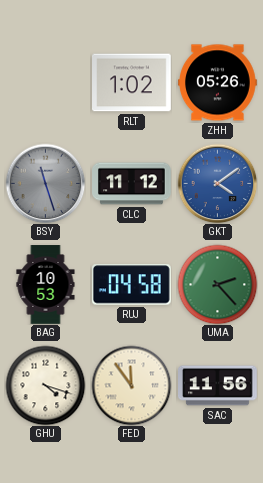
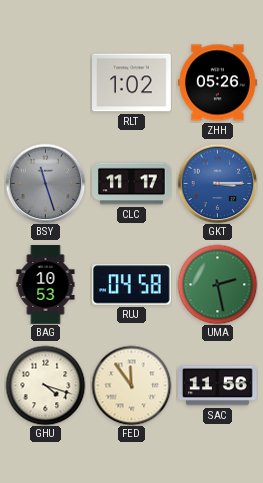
CLC: 11:12 -> 11:17
GKT: 4:09 -> 3:15
UMA: 2:23 -> 2:28
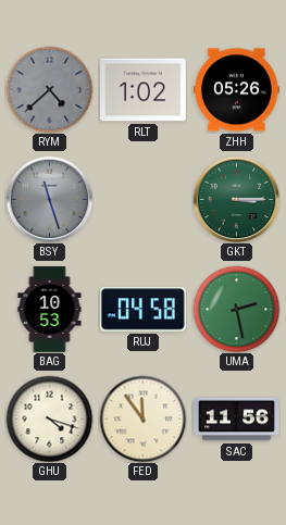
RYM: none -> 4:38
CLC: 11:17 -> none
GKT dial: blue -> green
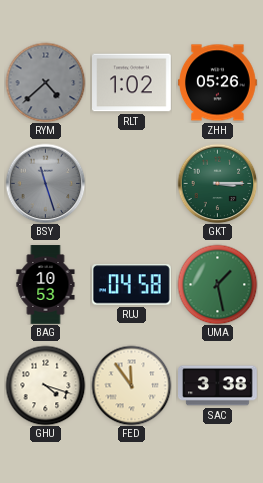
UMA: 2:28 -> 1:28
SAC: 11:56 -> 3:38
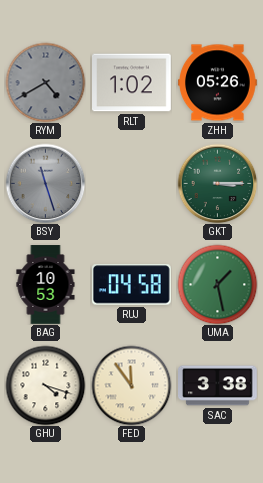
RYM: 4:38 -> 4:40
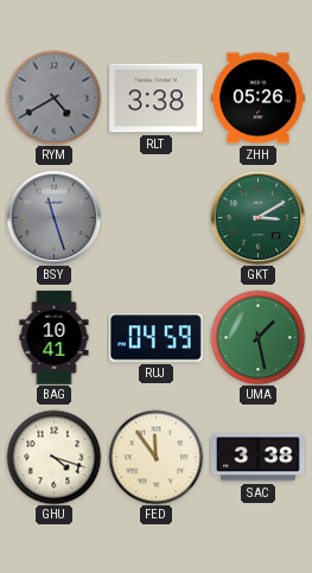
RLT: 1:02 -> 3:38
GKT: 3:15 -> 3:10
BAG: 10:53 -> 10:41
RUJ: 04:58 -> 04:59
